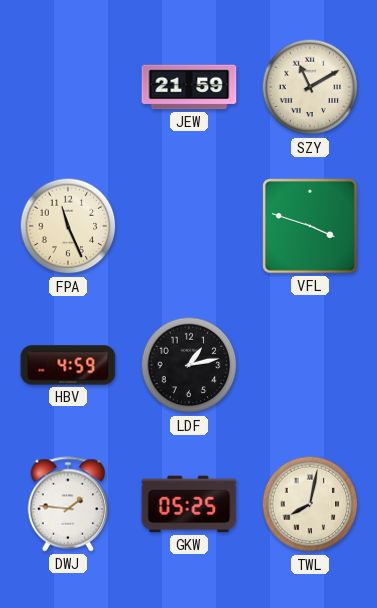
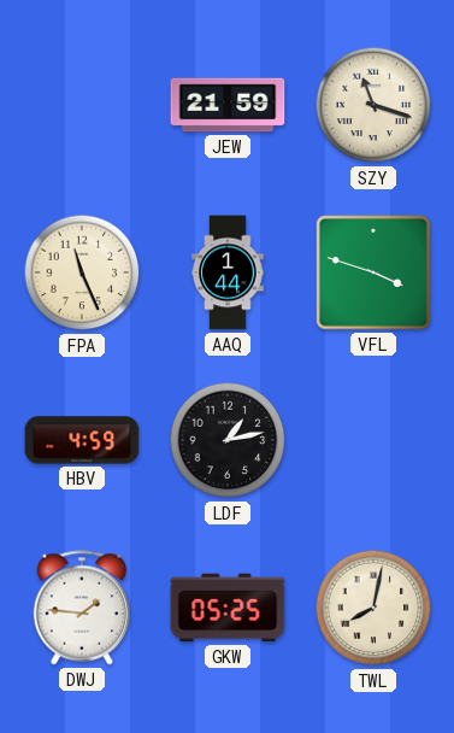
SZY: 11:10 -> 11:18
AAQ: none -> 1:44
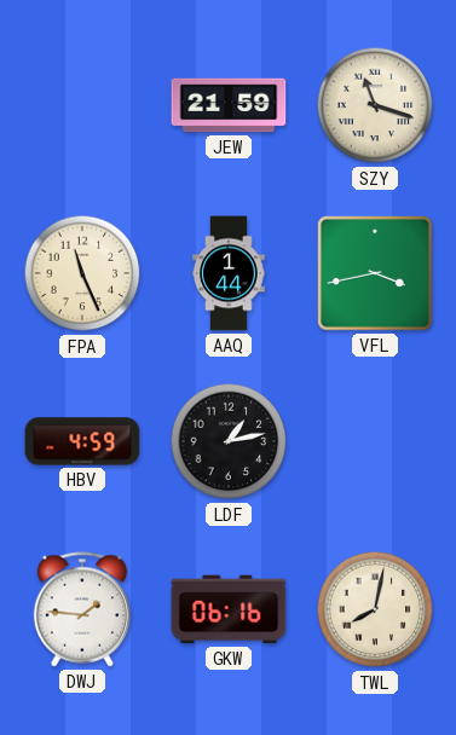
VFL: 3:48 -> 3:43
GKW: 05:25 -> 06:16
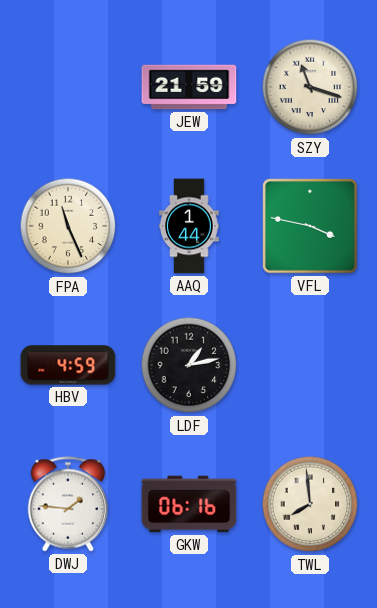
VFL: 3:43 -> 3:47
TWL: 8:02 -> 7:59
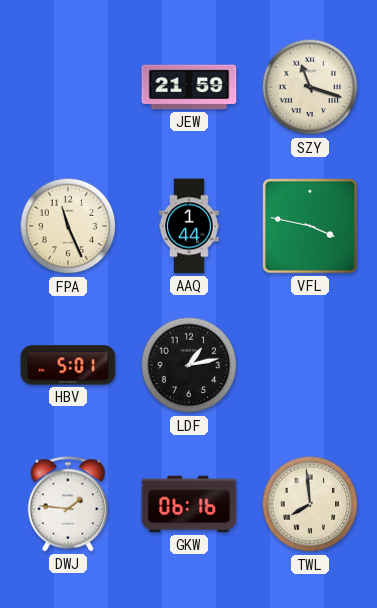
HBV: 4:59 -> 5:01
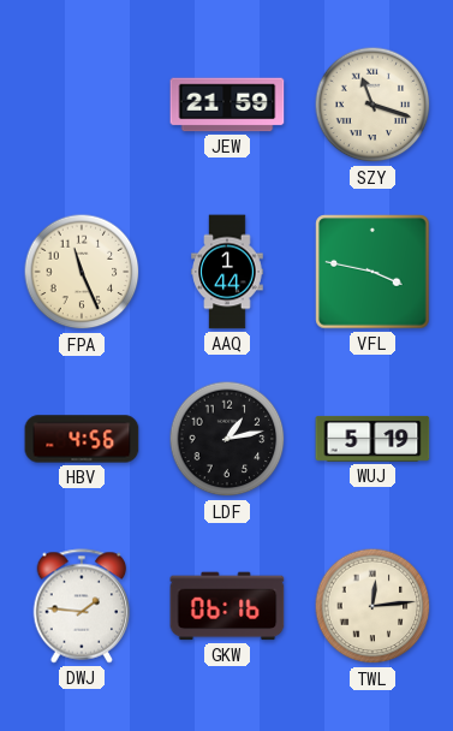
HBV: 5:01 -> 4:56
WUJ: none -> 5:19
TWL: 7:59 -> 12:14
